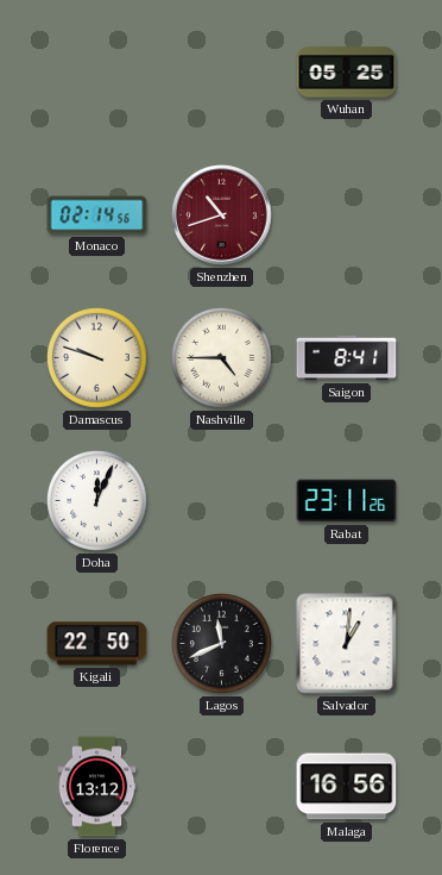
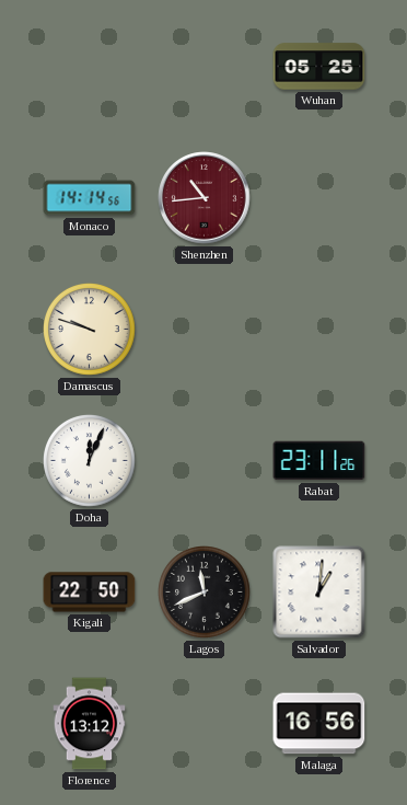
Monaco: 02:14 -> 14:14
Shenzhen: 10:42 -> 10:44
Nashville: 4:45 -> none
Saigon: 8:41 -> none
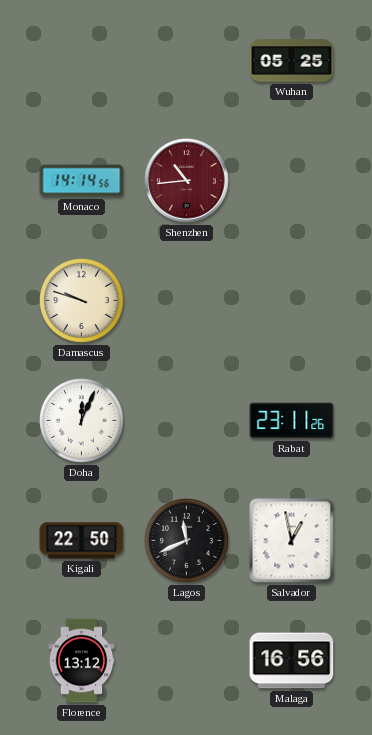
Salvador: 1:01 -> 12:58
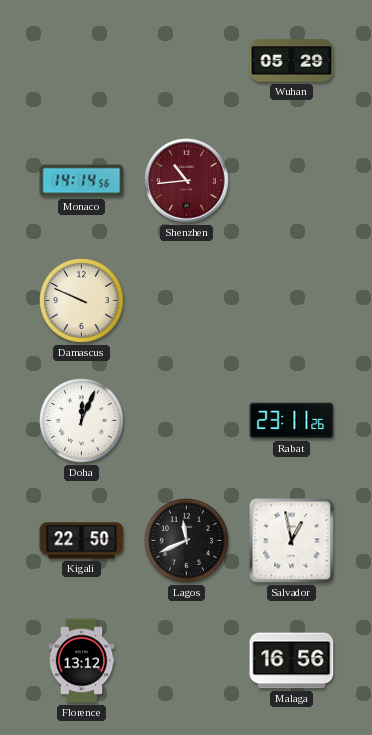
Wuhan: 05:25 -> 05:29
Damascus: 9:48 -> 9:49
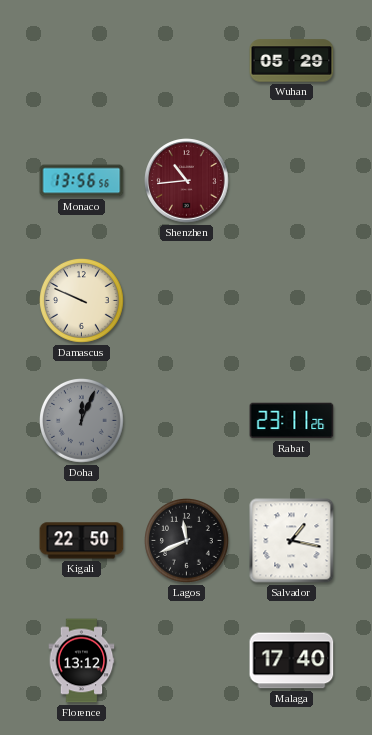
Monaco: 14:14 -> 13:56
Doha dial: white -> grey
Salvador: 12:58 -> 1:17
Malaga: 16:56 -> 17:40
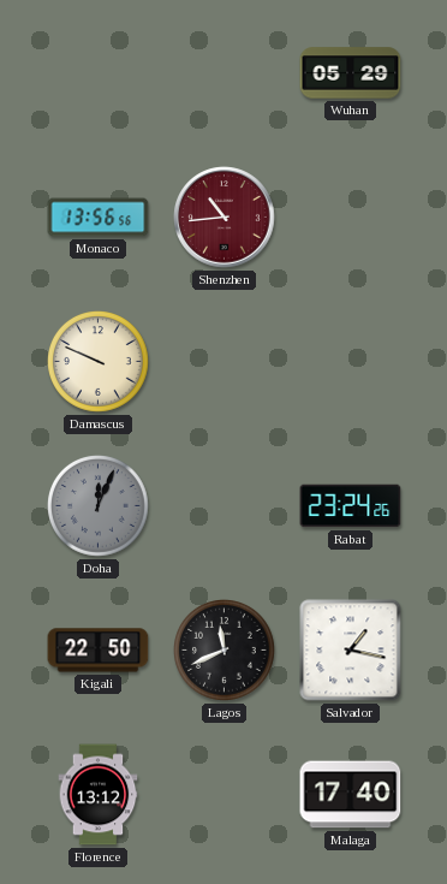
Rabat: 23:11 -> 23:24
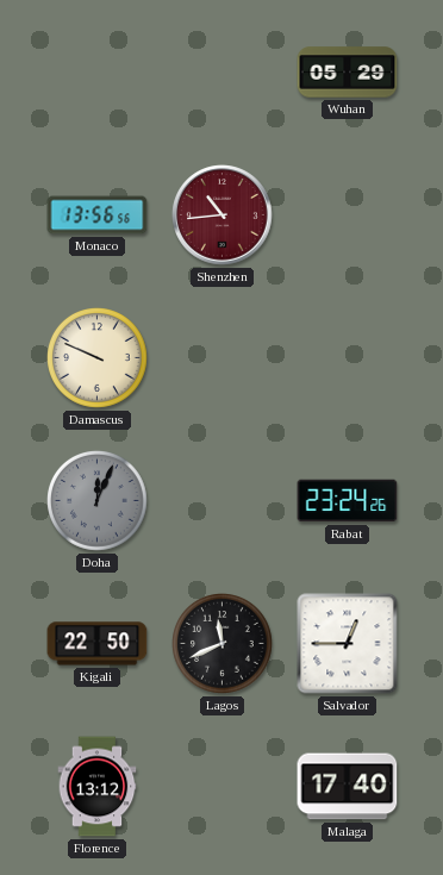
Salvador: 1:17 -> 12:45
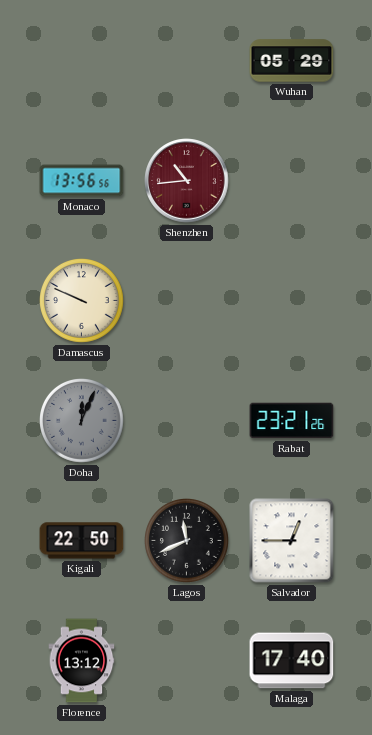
Rabat: 23:24 -> 23:21
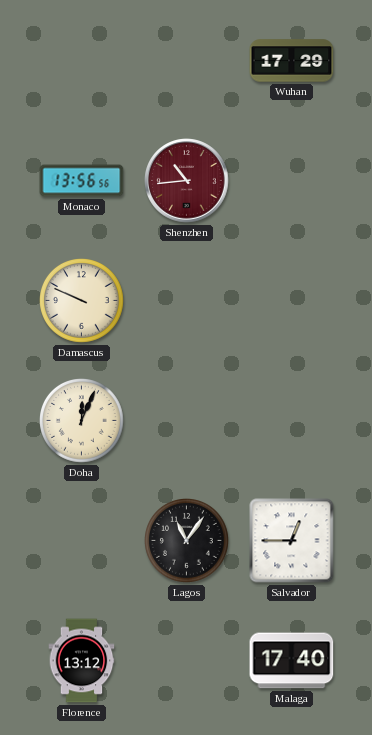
Wuhan: 05:29 -> 17:29
Doha dial: grey -> cream
Rabat: 23:21 -> none
Kigali: 22:50 -> none
Lagos: 11:41 -> 11:06
